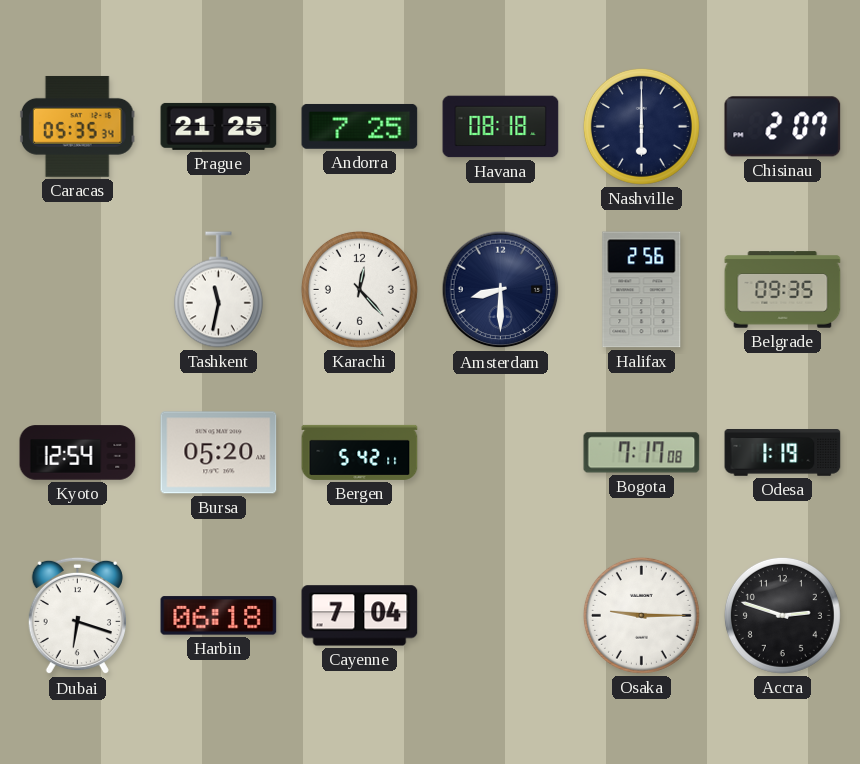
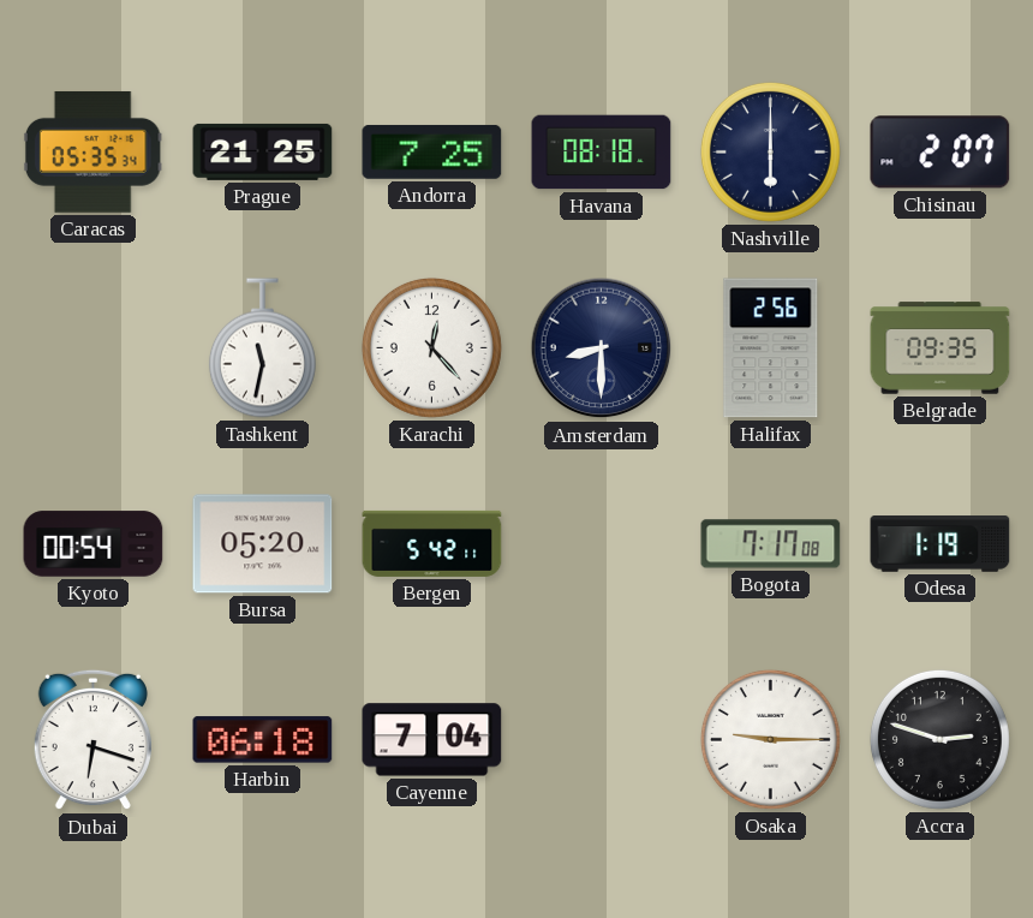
Kyoto: 12:54 -> 00:54
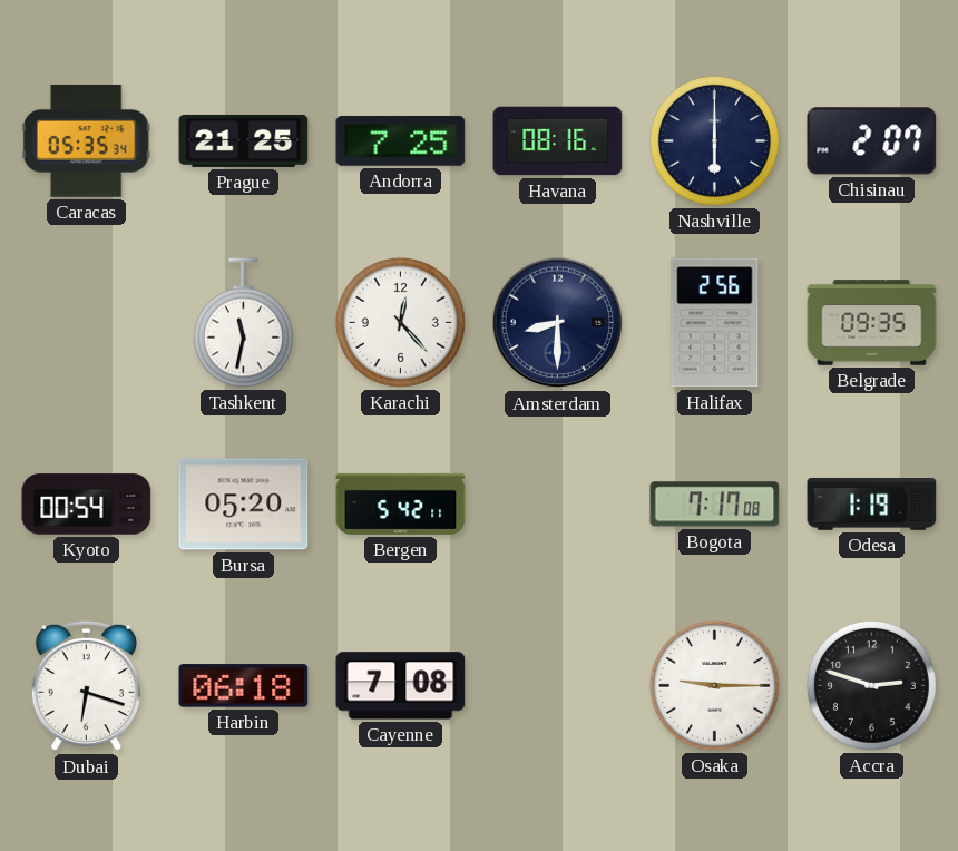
Havana: 08:18 -> 08:16
Cayenne: 7:04 -> 7:08
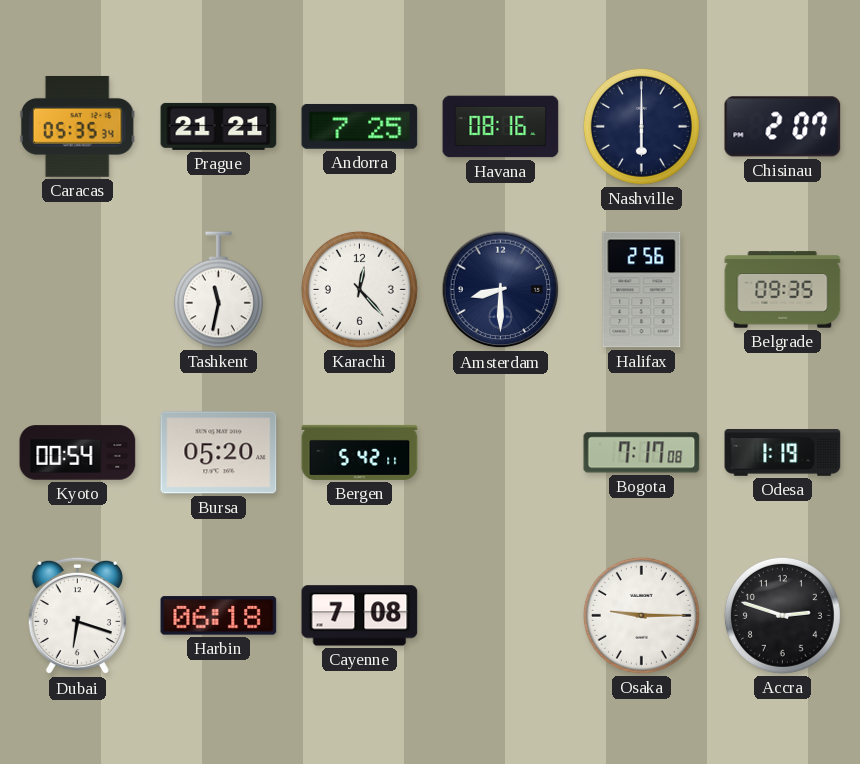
Prague: 21:25 -> 21:21
